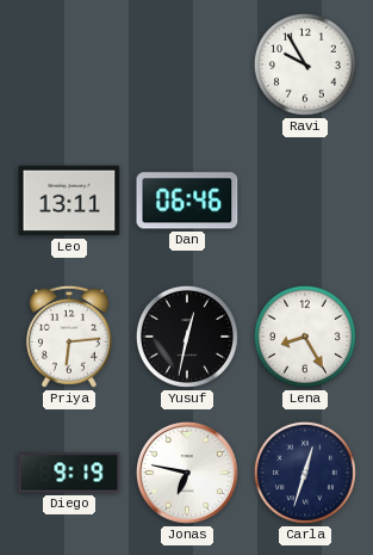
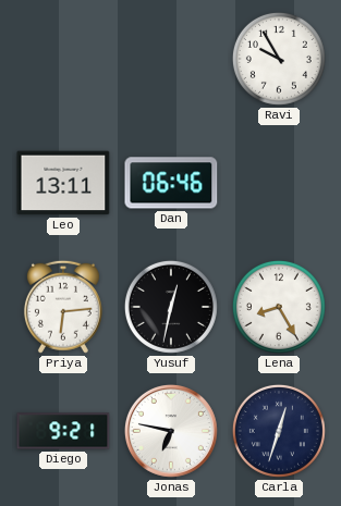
Diego: 9:19 -> 9:21
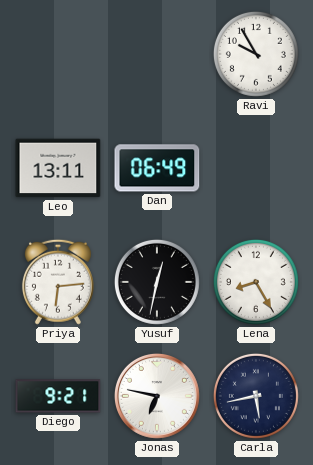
Dan: 06:46 -> 06:49
Carla: 12:33 -> 5:43
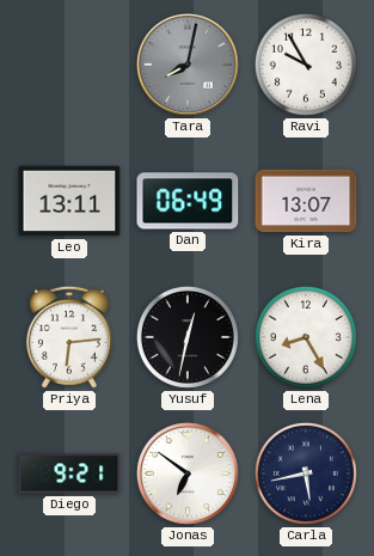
Tara: none -> 8:02
Kira: none -> 13:07
Jonas: 6:47 -> 6:51
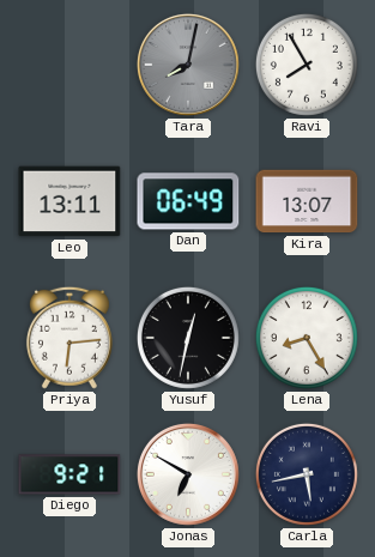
Ravi: 9:55 -> 7:55
Jonas: 6:51 -> 6:50
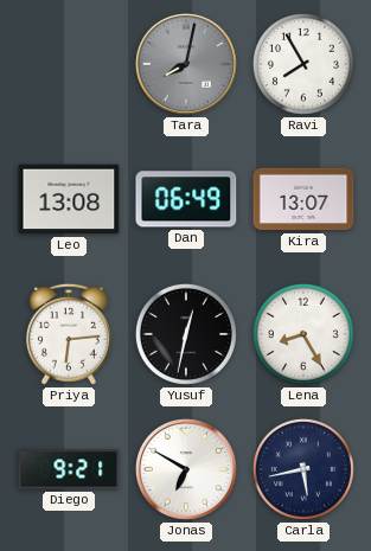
Leo: 13:11 -> 13:08
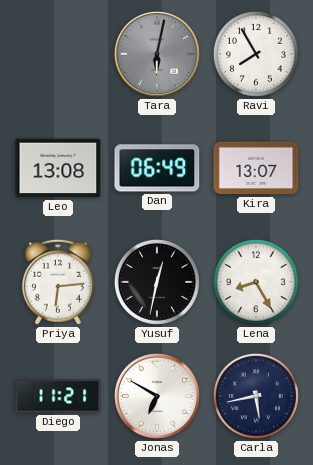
Tara: 8:02 -> 6:02
Diego: 9:21 -> 11:21
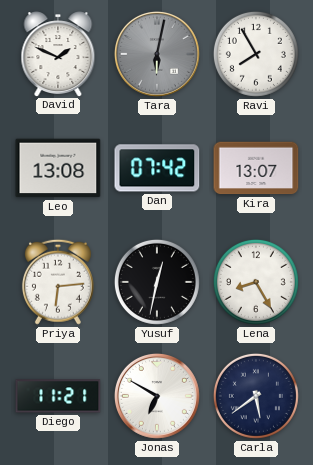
David: none -> 1:49
Dan: 06:49 -> 07:42
Carla: 5:43 -> 5:39
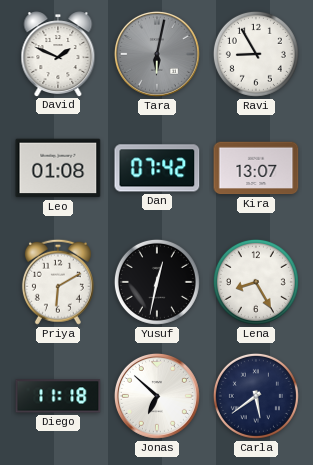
Ravi: 7:55 -> 8:55
Leo: 13:08 -> 01:08
Priya: 6:14 -> 6:10
Diego: 11:21 -> 11:18
Jonas: 6:50 -> 6:52
